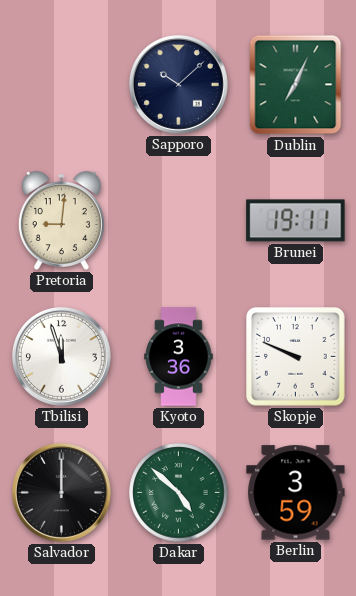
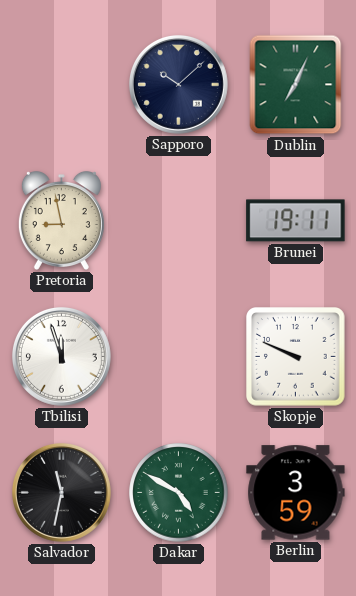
Pretoria: 9:01 -> 8:58
Kyoto: 3:36 -> none
Salvador: 12:00 -> 11:32
Dakar: 4:52 -> 4:50
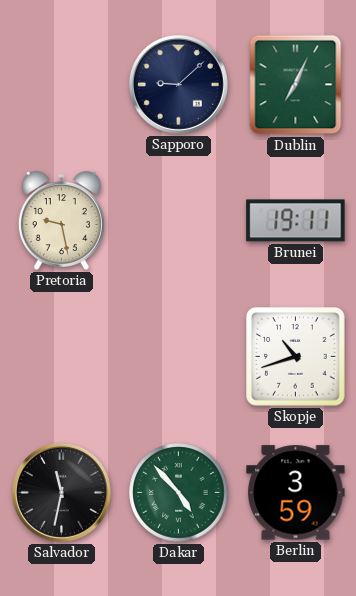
Sapporo: 10:08 -> 9:08
Pretoria: 8:58 -> 9:28
Tbilisi: 11:57 -> none
Skopje: 9:49 -> 10:42
Dakar: 4:50 -> 4:53
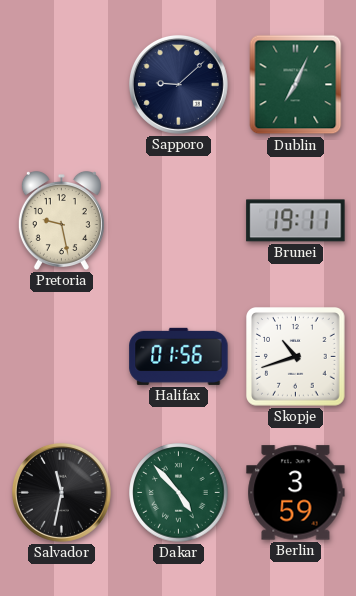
Halifax: none -> 01:56
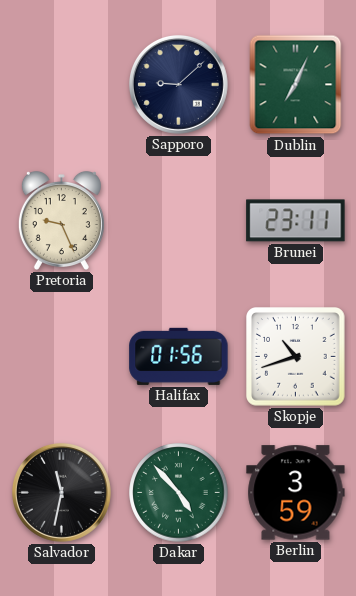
Pretoria: 9:28 -> 9:26
Brunei: 19:11 -> 23:11
